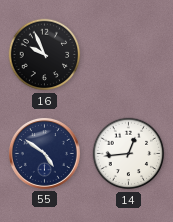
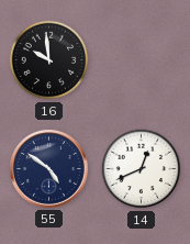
16: 9:56 -> 9:59
14: 12:44 -> 12:41
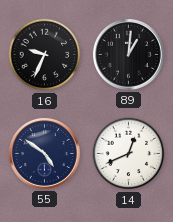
16: 9:59 -> 9:34
89: none -> 1:01
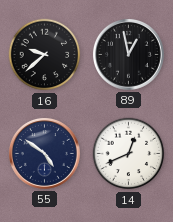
16: 9:34 -> 9:38
89: 1:01 -> 12:58
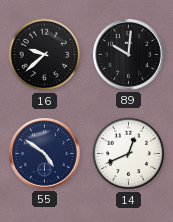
89: 12:58 -> 10:01
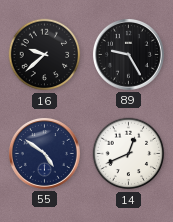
89: 10:01 -> 9:25
